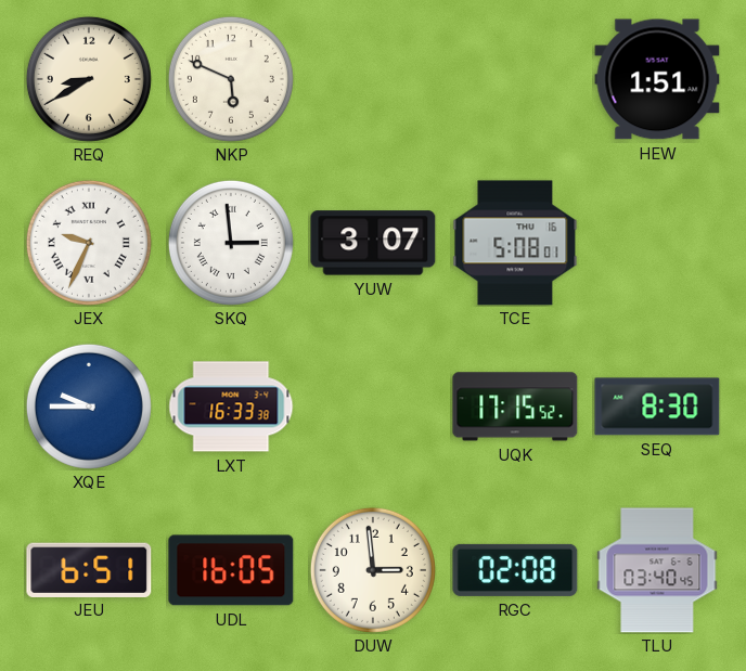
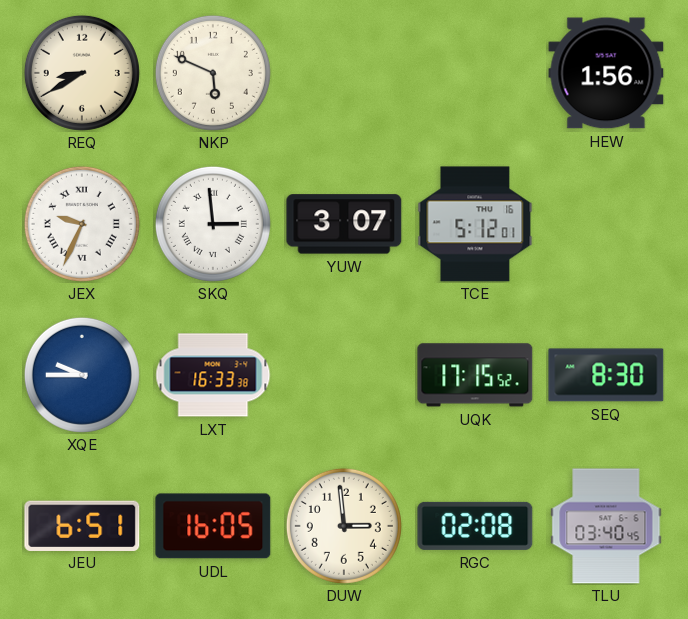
HEW: 1:51 -> 1:56
TCE: 5:08 -> 5:12
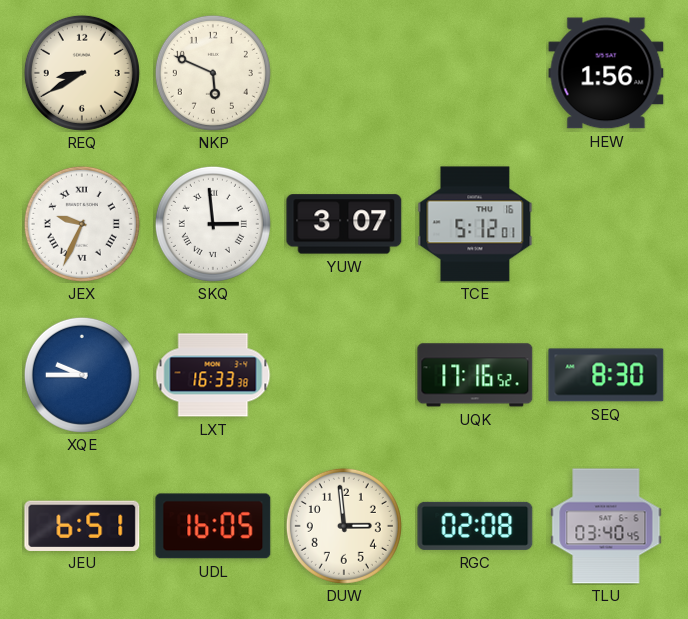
UQK: 17:15 -> 17:16
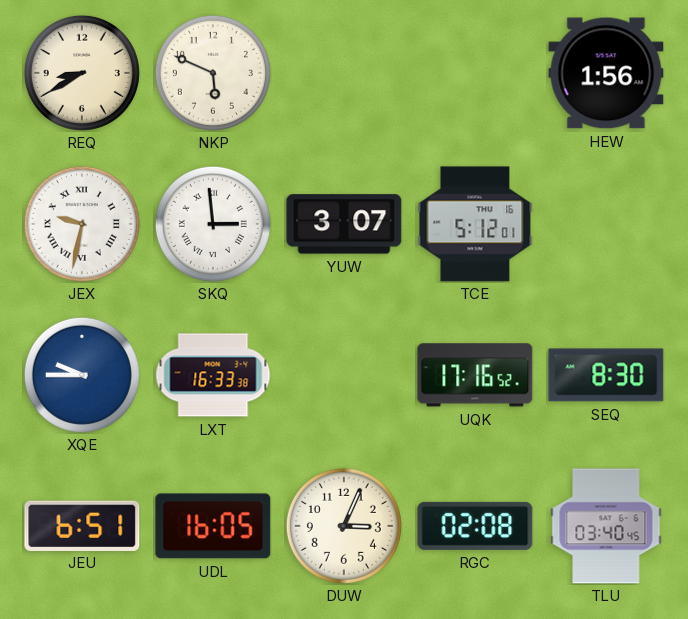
JEX: 9:34 -> 9:32
DUW: 2:59 -> 3:04
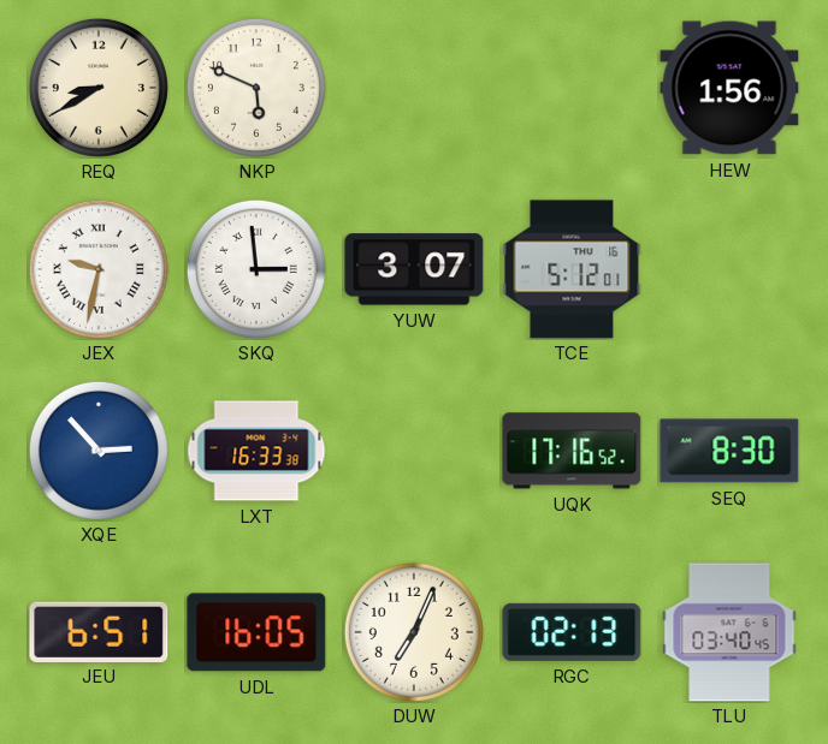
XQE: 9:45 -> 2:53
DUW: 3:04 -> 7:04
RGC: 02:08 -> 02:13
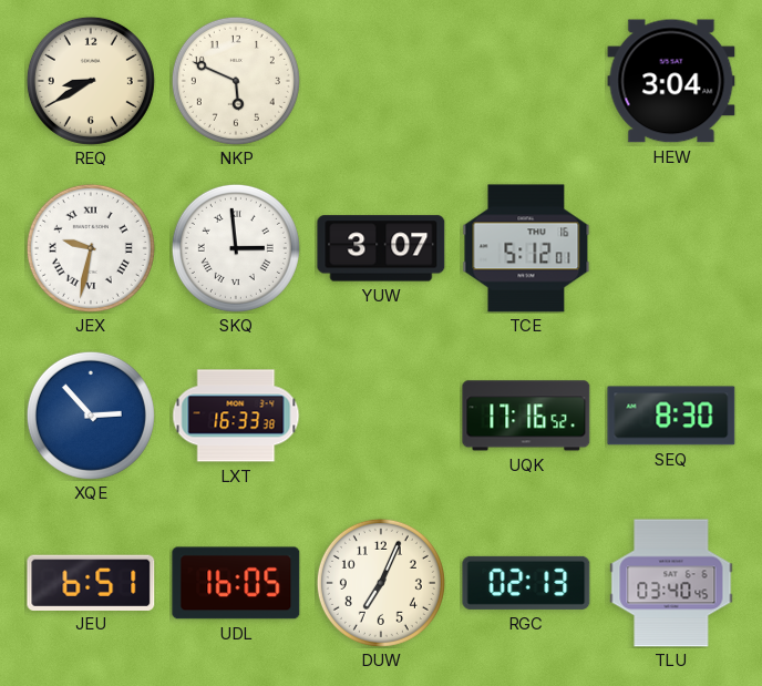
HEW: 1:56 -> 3:04
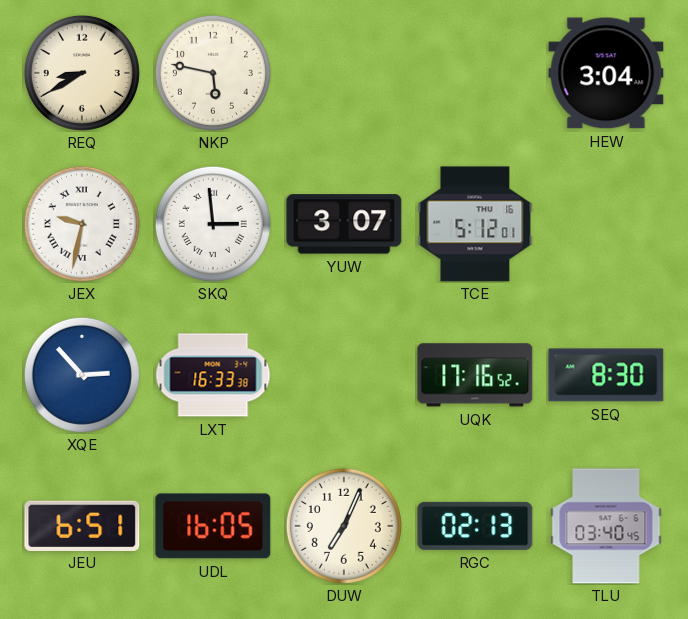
NKP: 5:49 -> 5:47
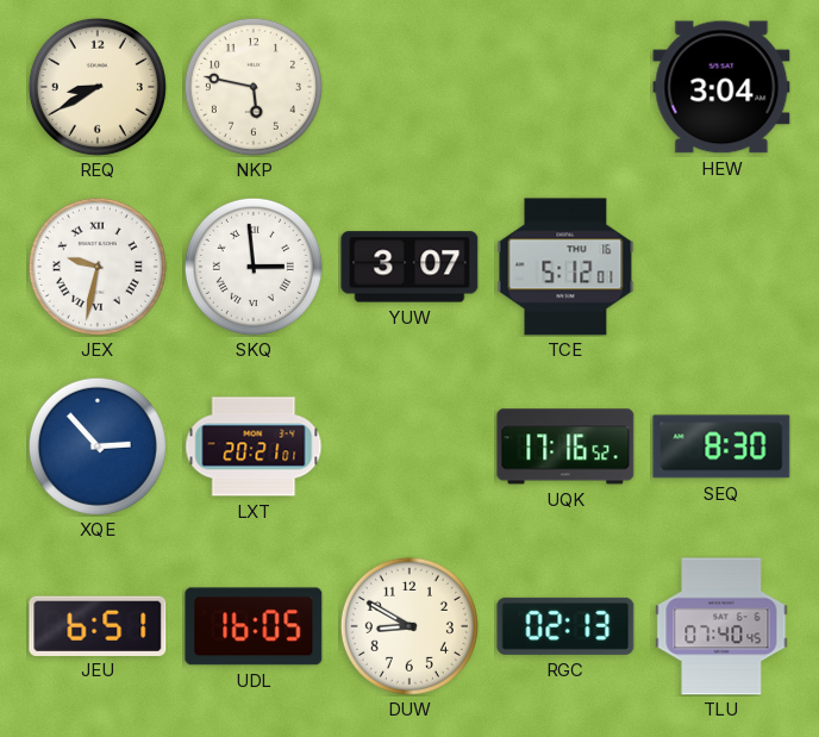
LXT: 16:33 -> 20:21
DUW: 7:04 -> 8:50
TLU: 03:40 -> 07:40
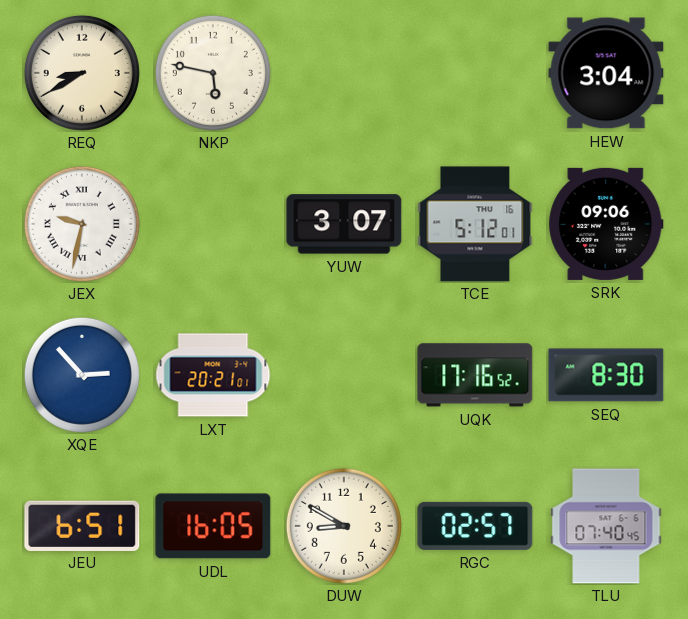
SKQ: 2:59 -> none
SRK: none -> 09:06
RGC: 02:13 -> 02:57
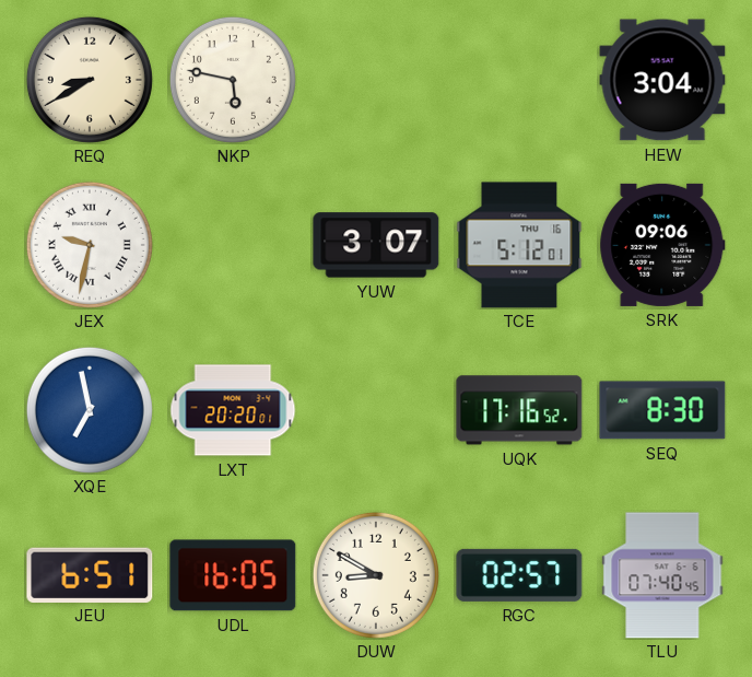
XQE: 2:53 -> 6:58
LXT: 20:21 -> 20:20
